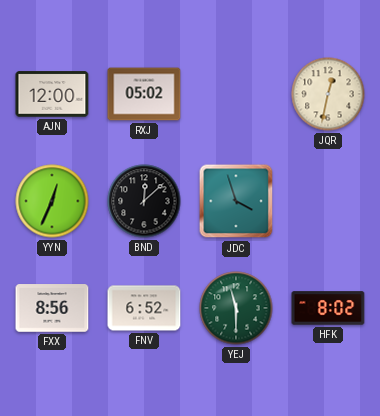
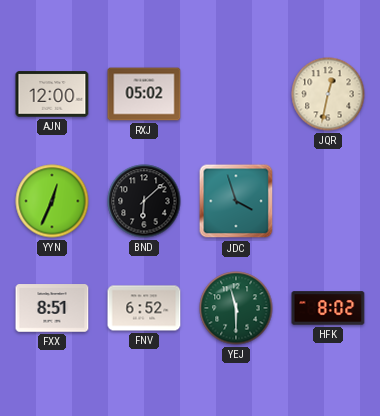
BND: 12:08 -> 6:08
FXX: 8:56 -> 8:51
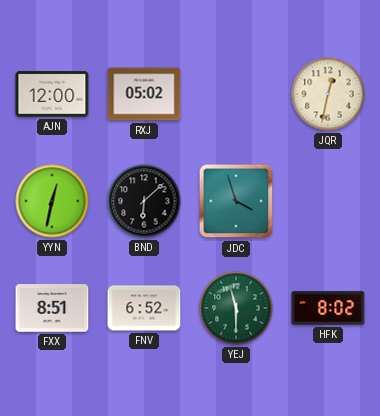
YYN: 12:34 -> 12:32
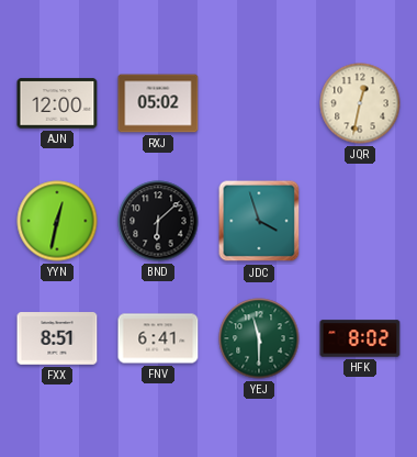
FNV: 6:52 -> 6:41
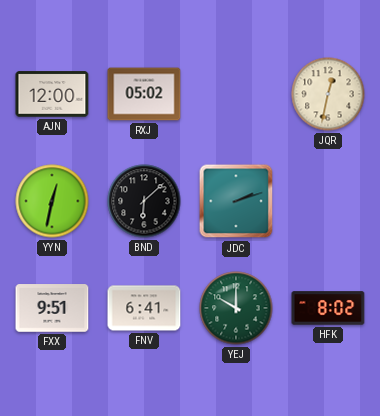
JDC: 3:57 -> 2:12
FXX: 8:51 -> 9:51
YEJ: 11:30 -> 10:00
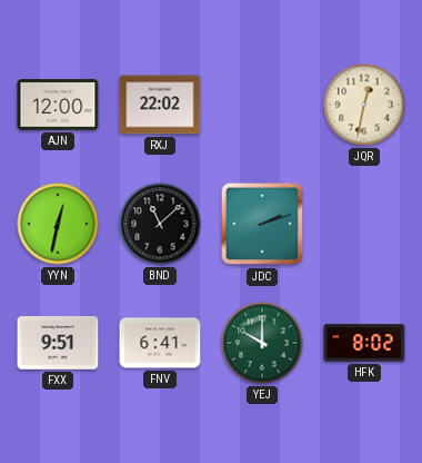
RXJ: 05:02 -> 22:02
BND: 6:08 -> 11:08
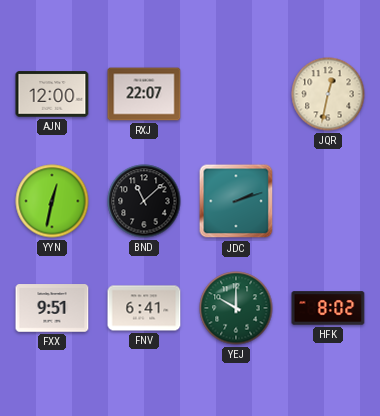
RXJ: 22:02 -> 22:07
